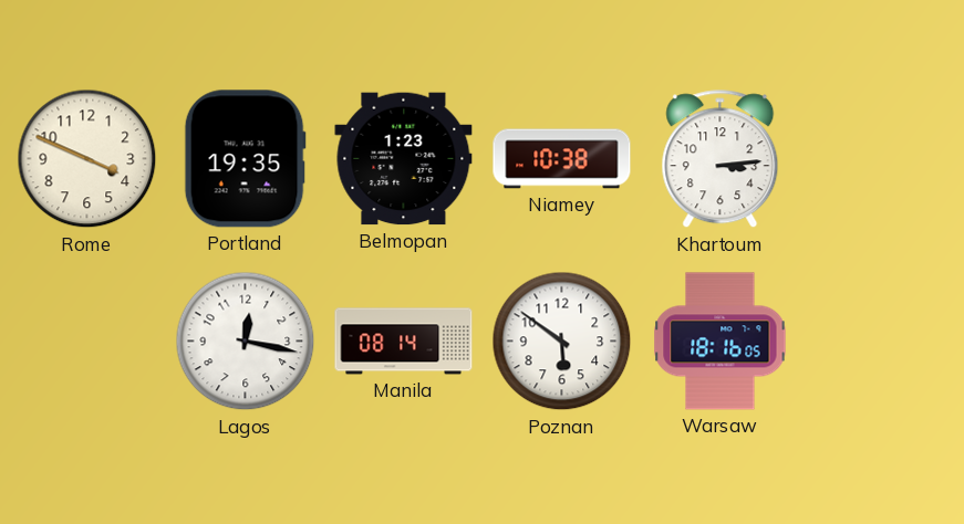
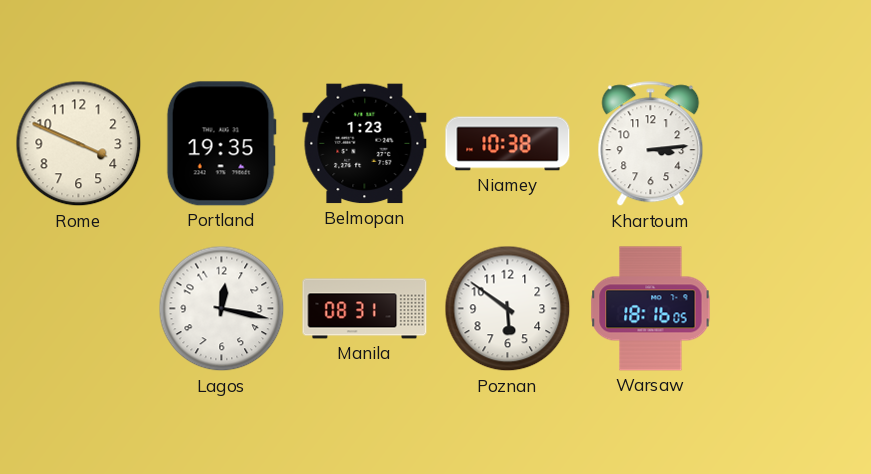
Manila: 08:14 -> 08:31
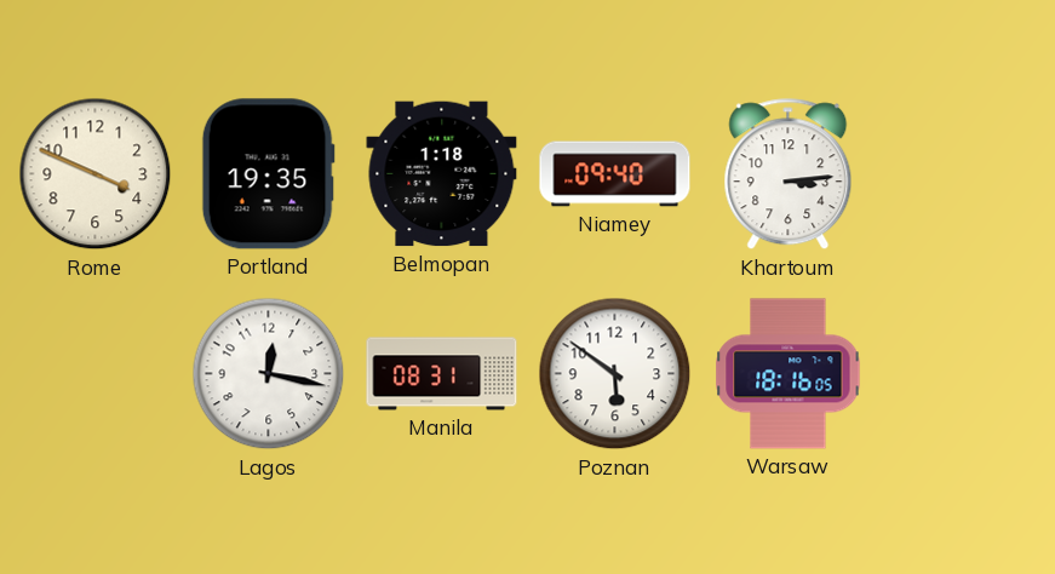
Belmopan: 1:23 -> 1:18
Niamey: 10:38 -> 09:40
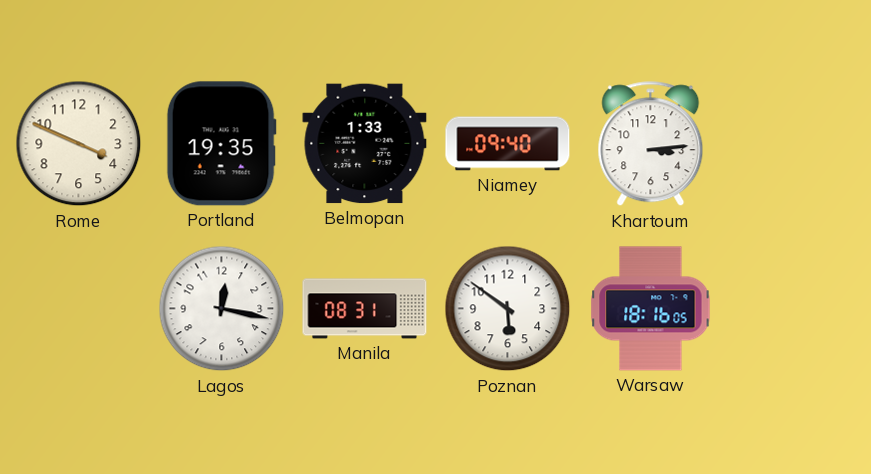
Belmopan: 1:18 -> 1:33
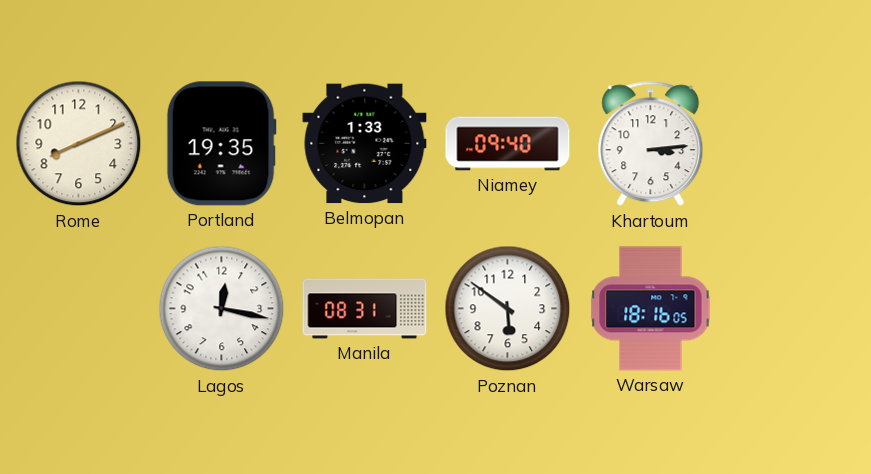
Rome: 3:49 -> 8:11
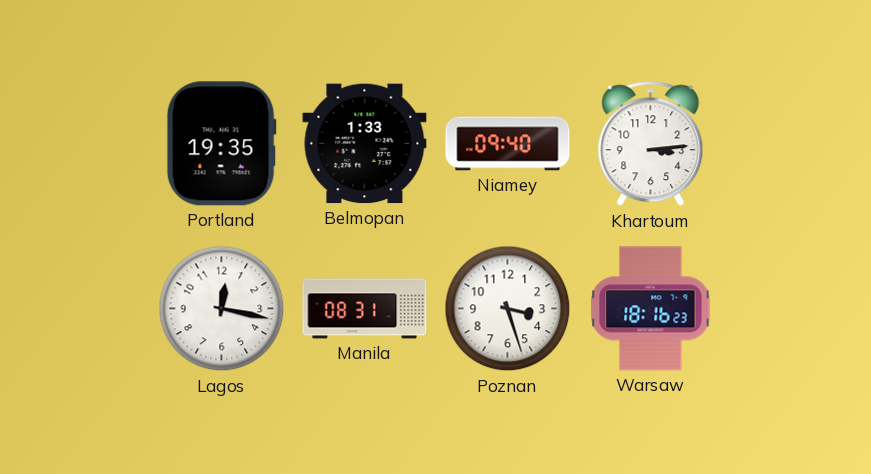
Rome: 8:11 -> none
Poznan: 5:51 -> 3:27
Warsaw: 18:16:05 -> 18:16:23
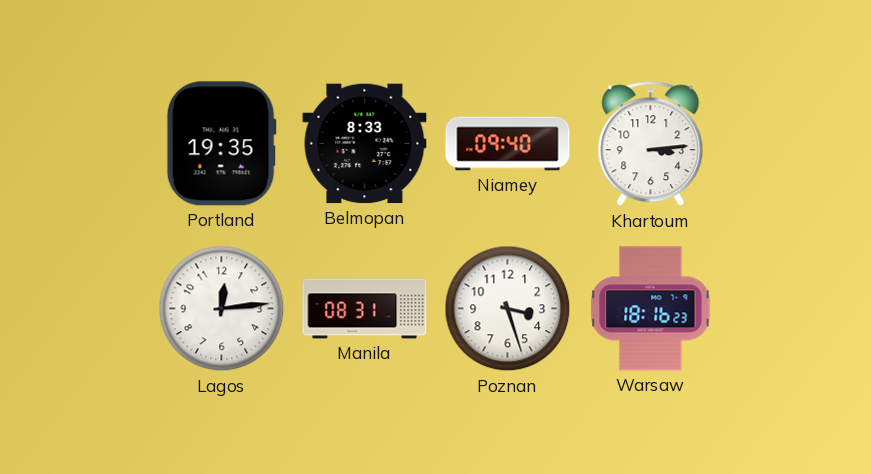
Belmopan: 1:33 -> 8:33
Lagos: 12:17 -> 12:14
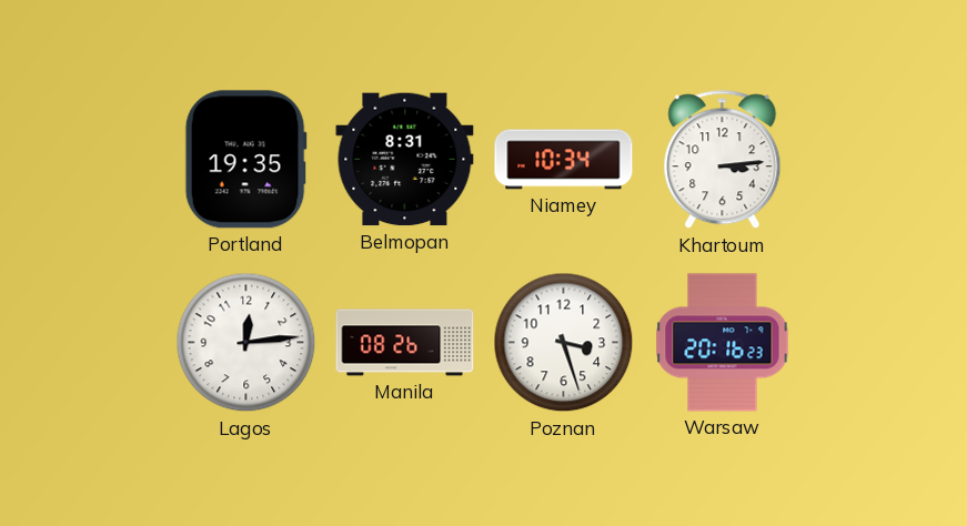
Belmopan: 8:33 -> 8:31
Niamey: 09:40 -> 10:34
Manila: 08:31 -> 08:26
Warsaw: 18:16 -> 20:16
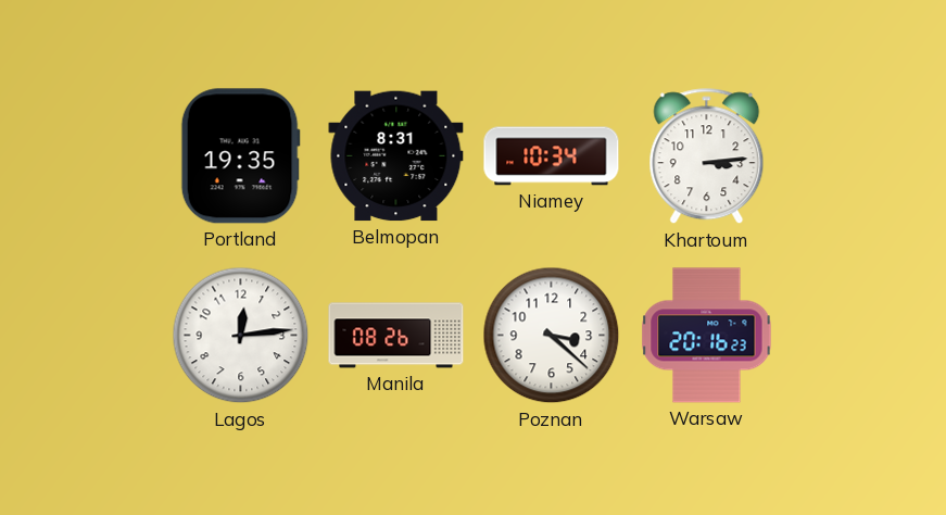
Poznan: 3:27 -> 3:22
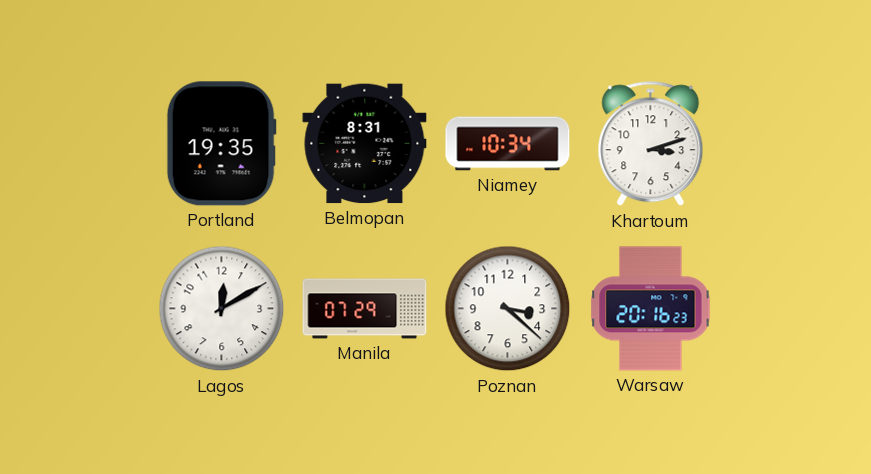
Khartoum: 3:14 -> 3:12
Lagos: 12:14 -> 12:10
Manila: 08:26 -> 07:29
